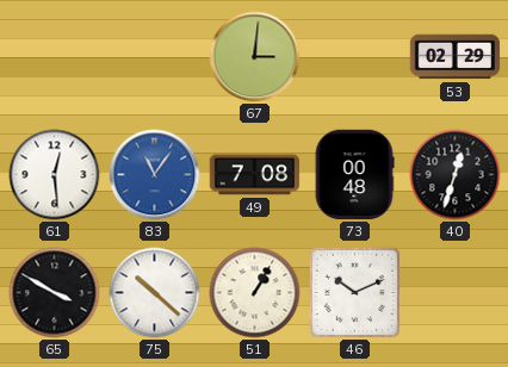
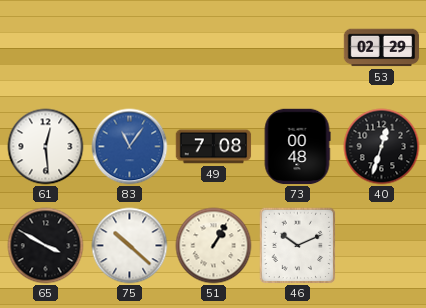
67: 3:01 -> none
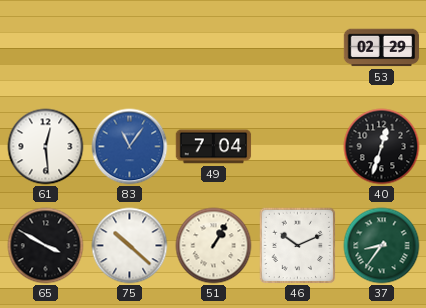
49: 7:08 -> 7:04
73: 00:48 -> none
37: none -> 8:36
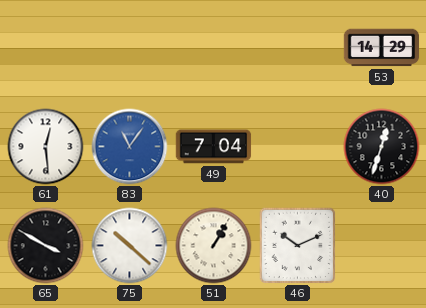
53: 02:29 -> 14:29
37: 8:36 -> none
